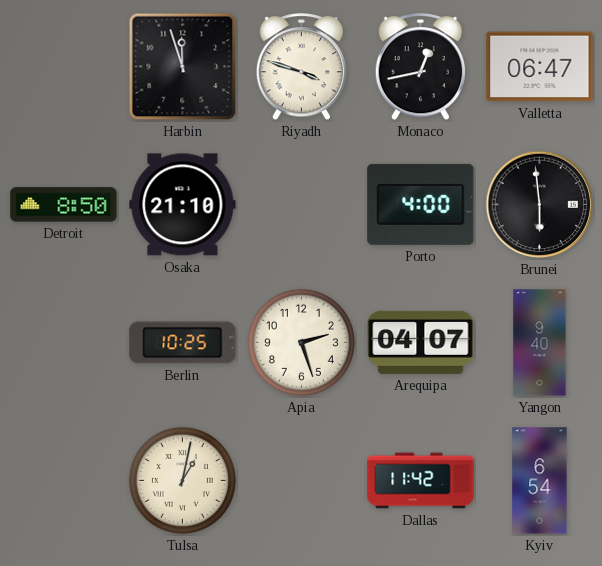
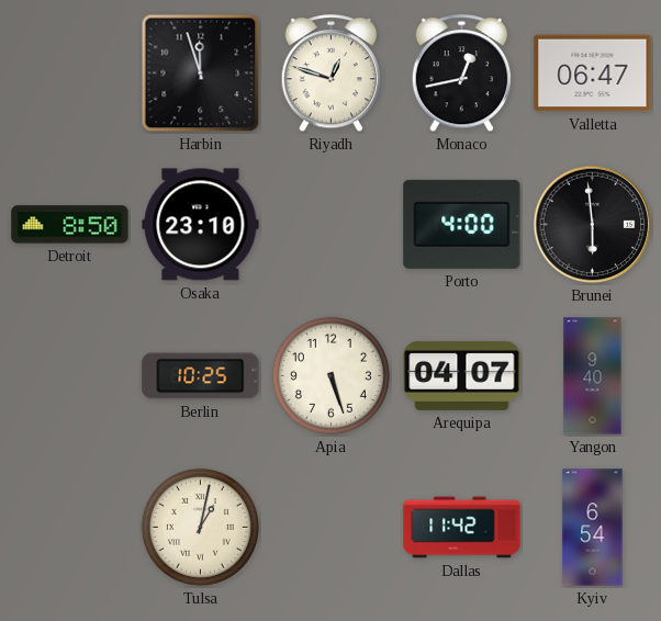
Riyadh: 3:48 -> 12:48
Osaka: 21:10 -> 23:10
Apia: 2:27 -> 5:27
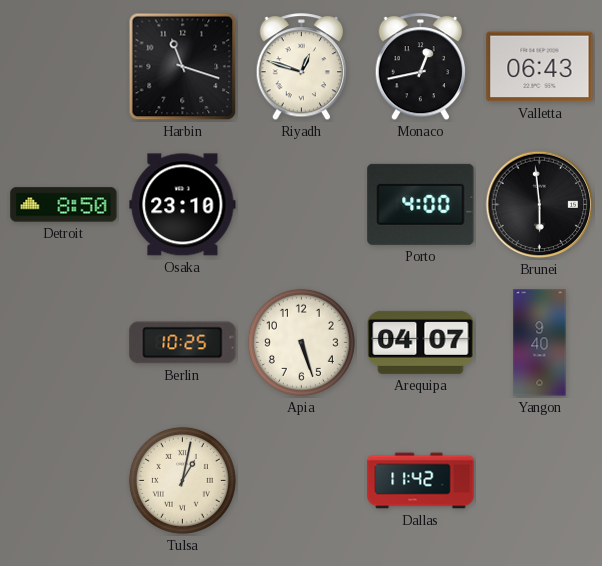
Harbin: 11:57 -> 11:18
Valletta: 06:47 -> 06:43
Kyiv: 6:54 -> none
